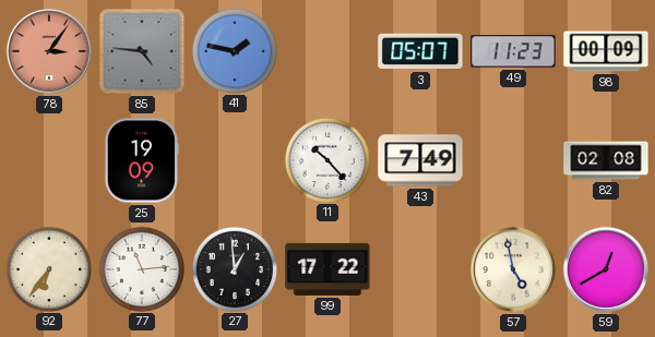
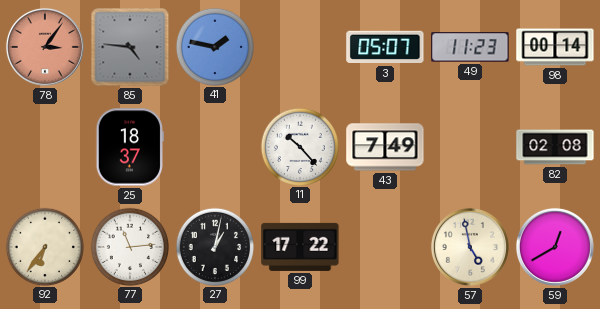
98: 00:09 -> 00:14
25: 19:09 -> 18:37
27: 12:59 -> 1:02
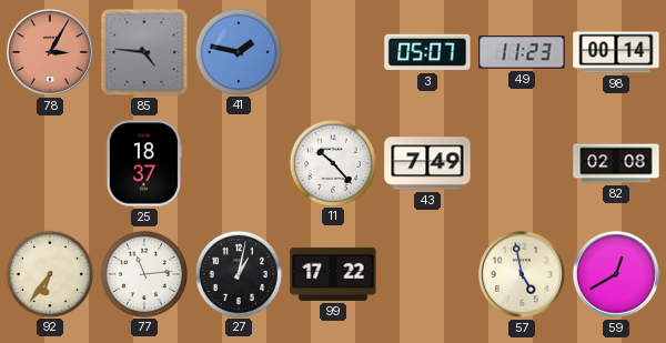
78: 3:06 -> 3:05
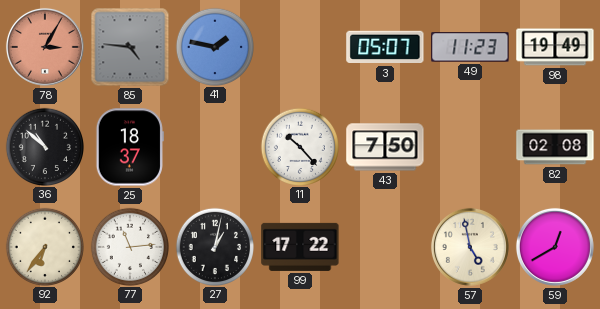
98: 00:14 -> 19:49
36: none -> 10:52
43: 7:49 -> 7:50
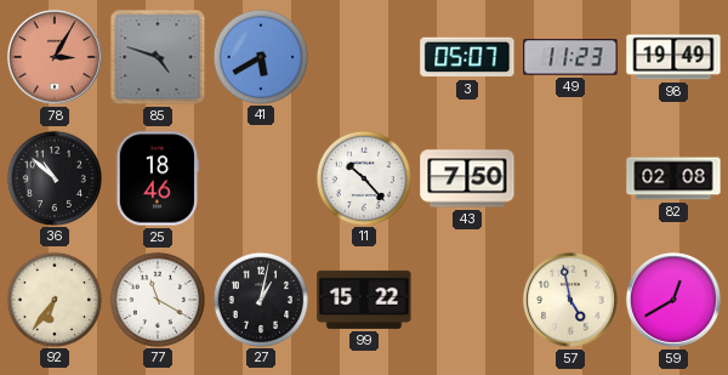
85: 4:46 -> 4:48
41: 1:47 -> 5:40
25: 18:37 -> 18:46
77: 11:14 -> 11:20
99: 17:22 -> 15:22
